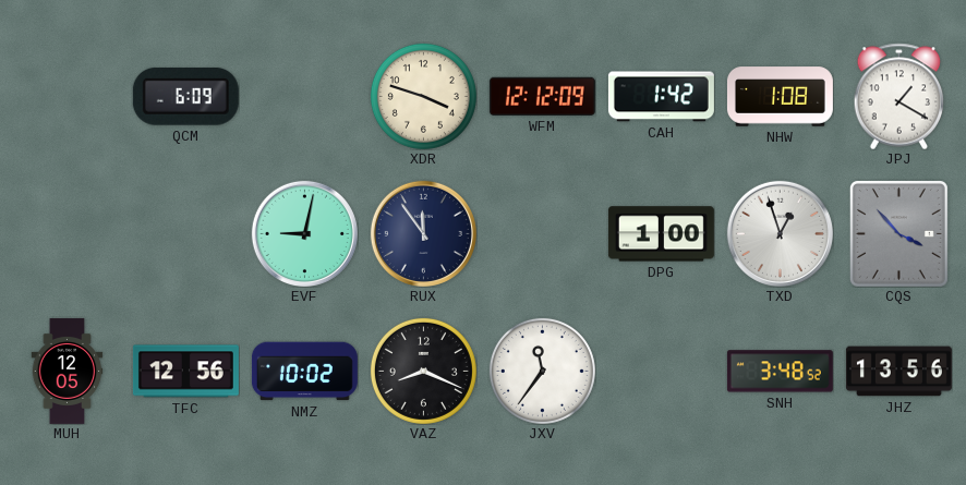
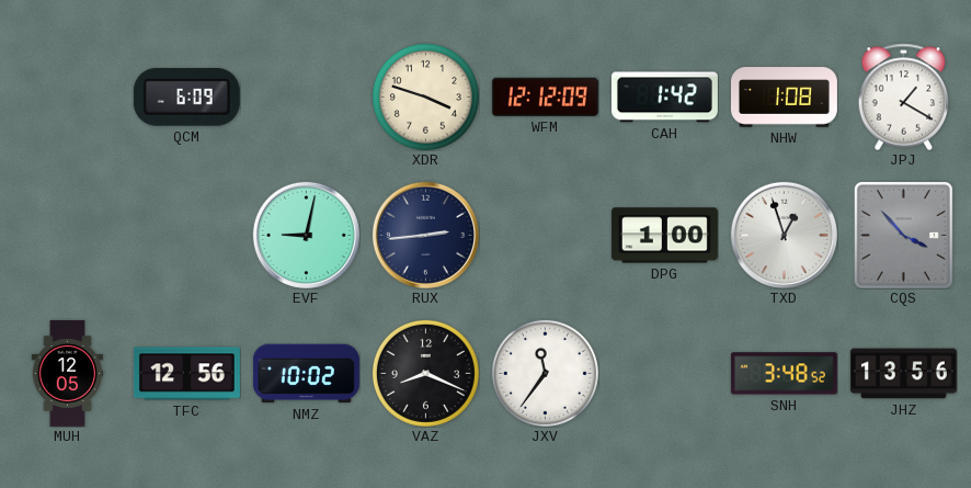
RUX: 11:54 -> 2:44
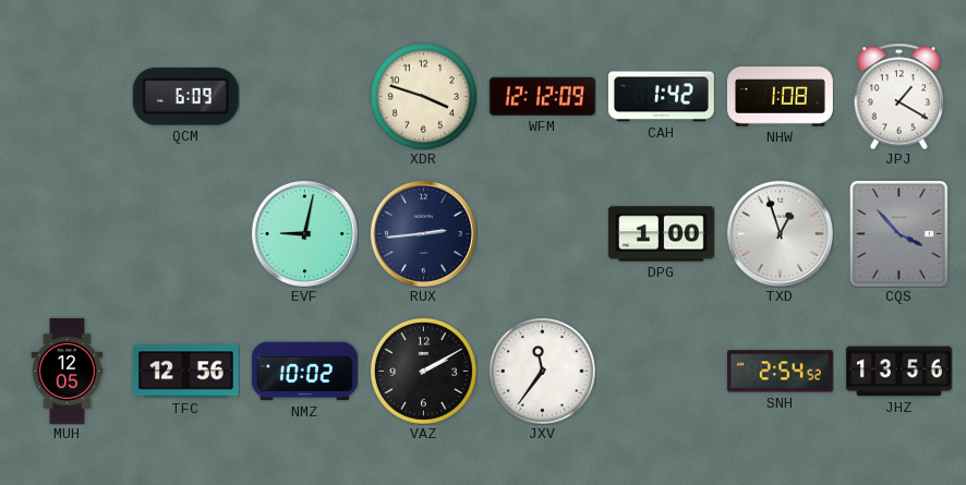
VAZ: 8:19 -> 2:10
SNH: 3:48 -> 2:54
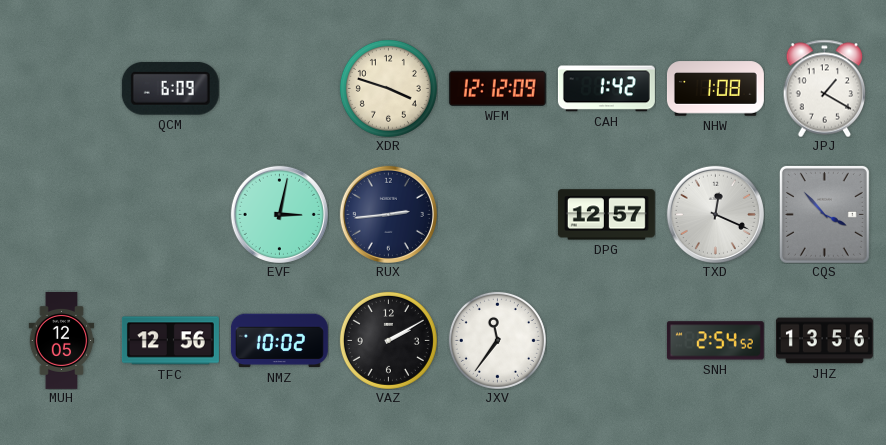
EVF: 9:02 -> 3:02
DPG: 1:00 -> 12:57
TXD: 12:57 -> 12:19
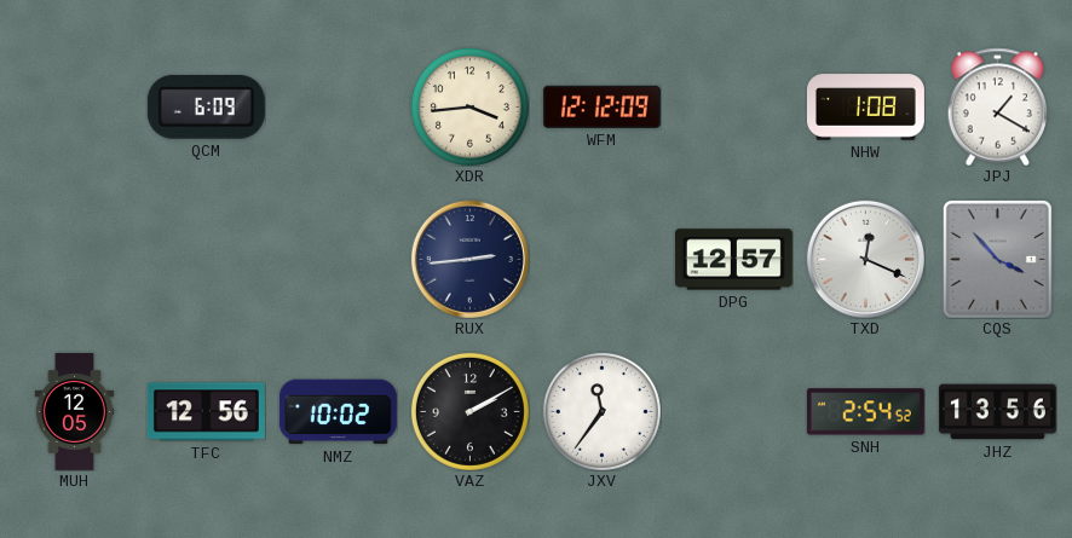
XDR: 3:48 -> 3:44
CAH: 1:42 -> none
EVF: 3:02 -> none
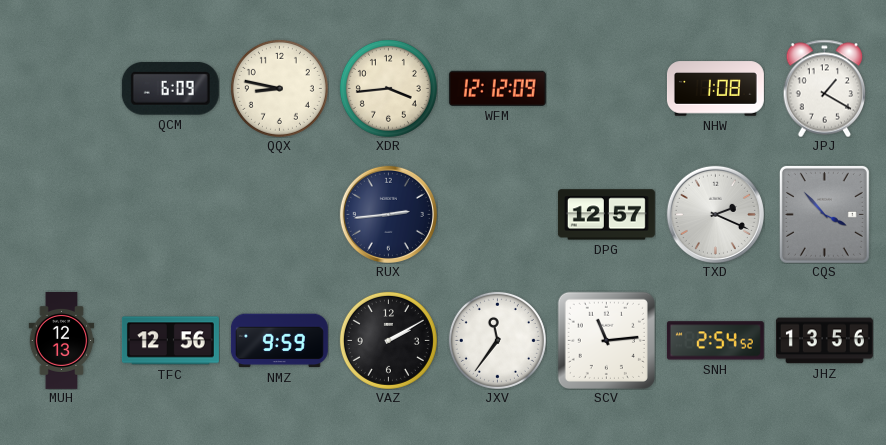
QQX: none -> 8:47
TXD: 12:19 -> 2:19
MUH: 12:05 -> 12:13
NMZ: 10:02 -> 9:59
SCV: none -> 11:14
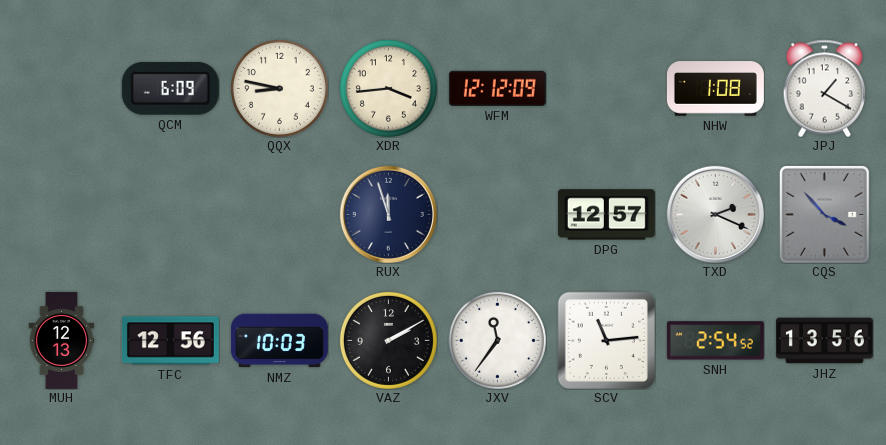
RUX: 2:44 -> 11:57
NMZ: 9:59 -> 10:03
